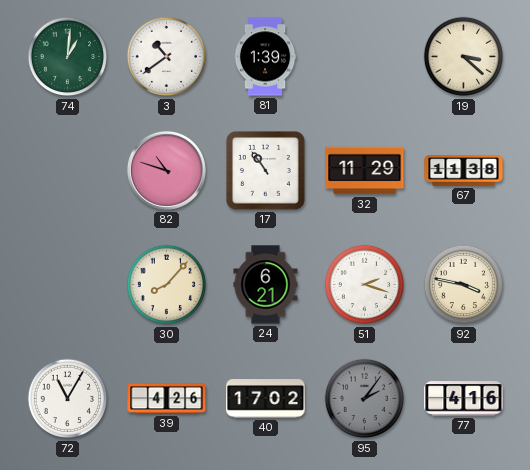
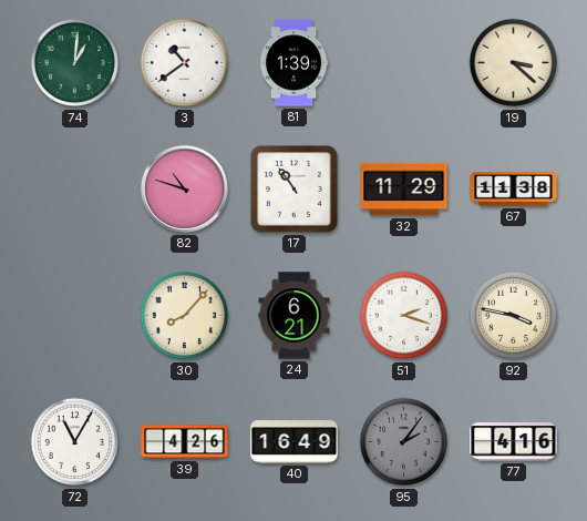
40: 17:02 -> 16:49
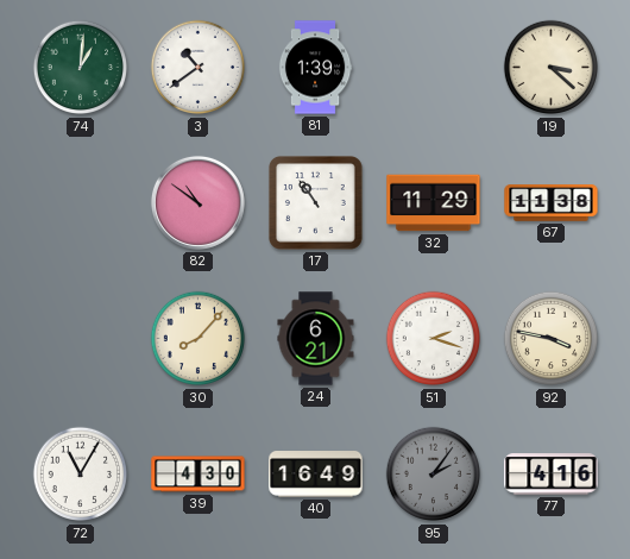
82: 10:48 -> 10:51
39: 4:26 -> 4:30
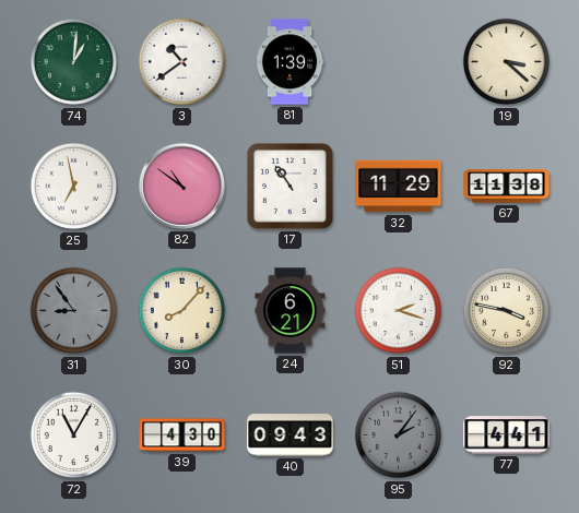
25: none -> 6:58
31: none -> 8:54
40: 16:49 -> 09:43
77: 4:16 -> 4:41
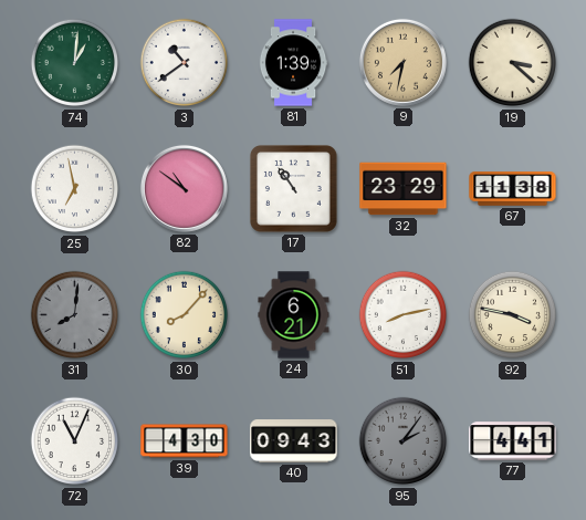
9: none -> 7:32
32: 11:29 -> 23:29
31: 8:54 -> 8:01
51: 2:18 -> 8:13
72: 11:05 -> 11:04
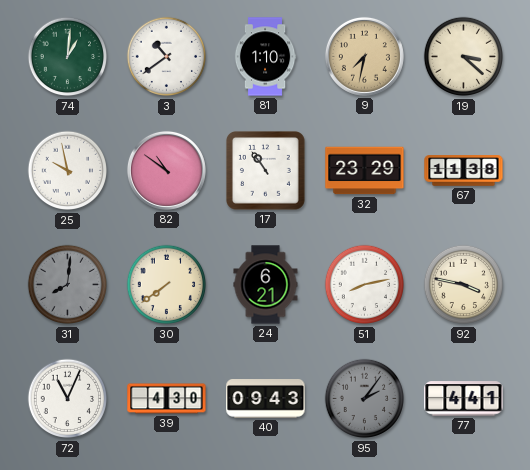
81: 1:39 -> 1:10
25: 6:58 -> 9:58
30: 8:07 -> 7:39
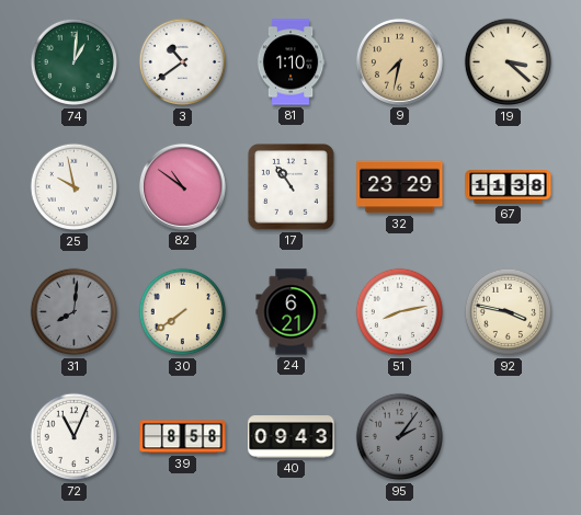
39: 4:30 -> 8:58
77: 4:41 -> none
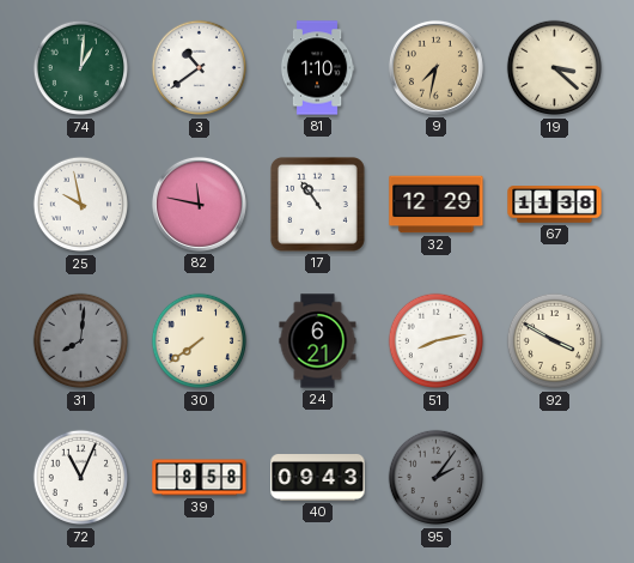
82: 10:51 -> 11:47
32: 23:29 -> 12:29
92: 3:47 -> 3:50
